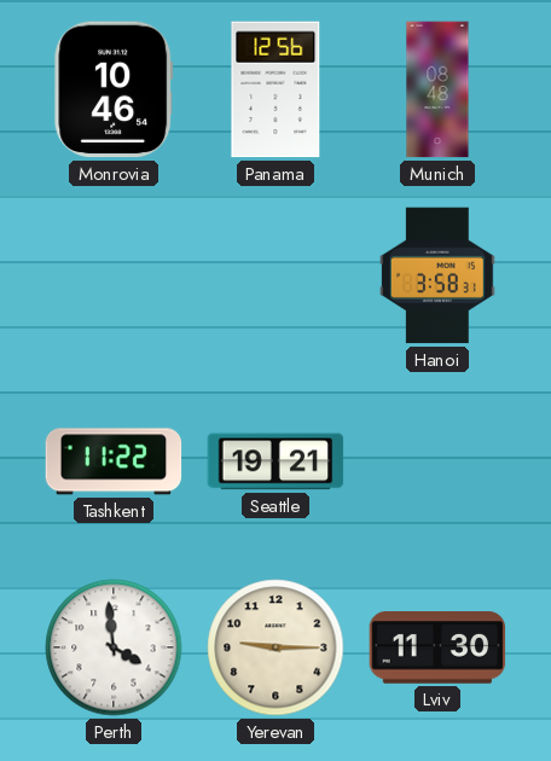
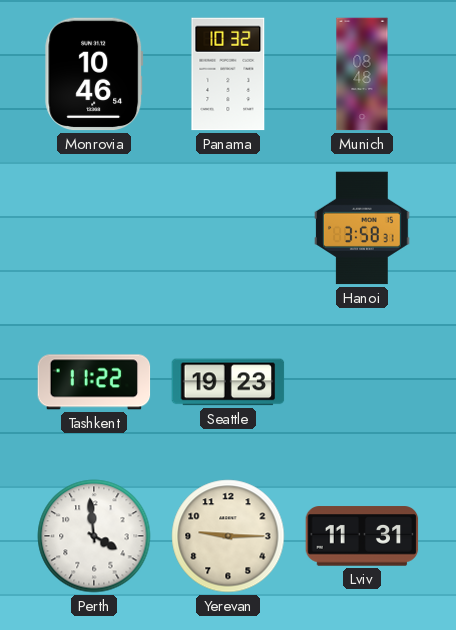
Panama: 12:56 -> 10:32
Seattle: 19:21 -> 19:23
Lviv: 11:30 -> 11:31
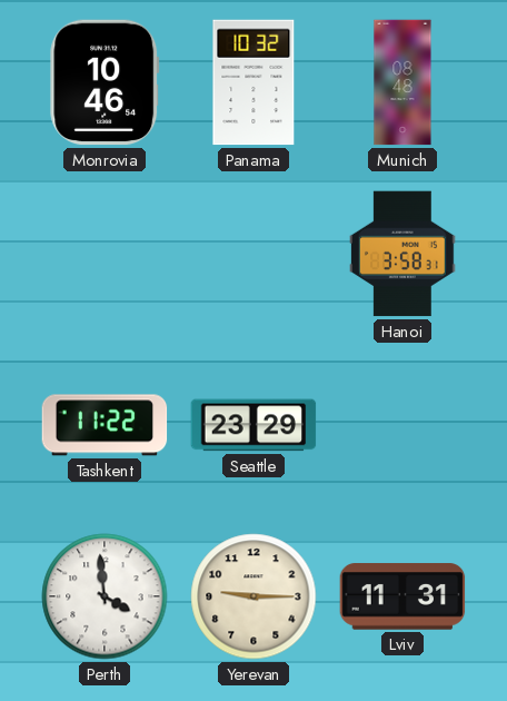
Seattle: 19:23 -> 23:29
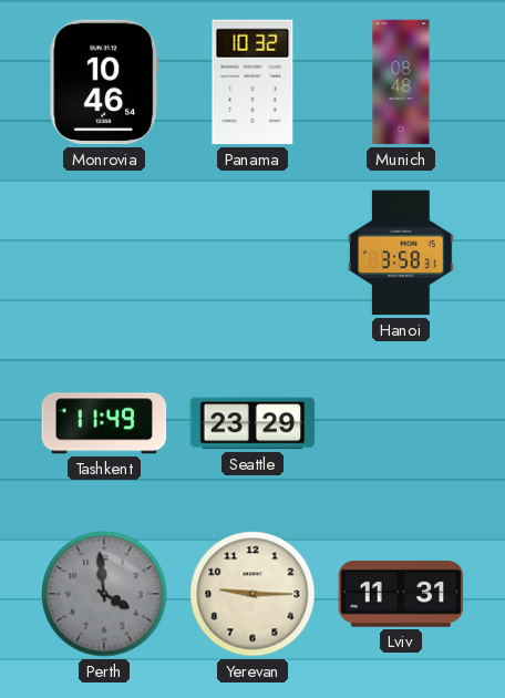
Tashkent: 11:22 -> 11:49
Perth dial: white -> grey
